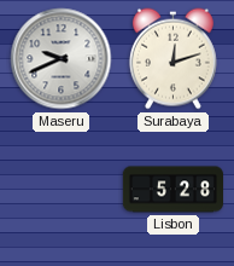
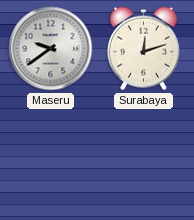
Maseru: 9:41 -> 9:39
Lisbon: 5:28 -> none
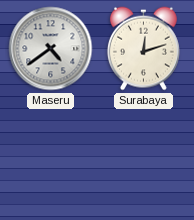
Maseru: 9:39 -> 4:39
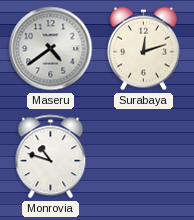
Monrovia: none -> 10:48
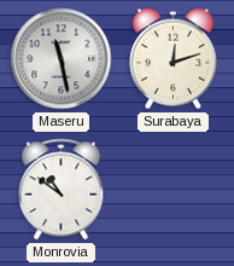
Maseru: 4:39 -> 11:28
Monrovia: 10:48 -> 10:51
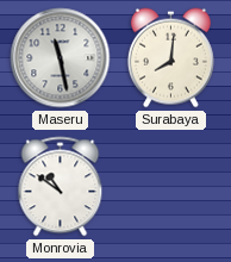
Surabaya: 12:12 -> 8:01
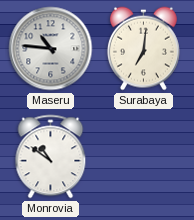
Maseru: 11:28 -> 10:46
Surabaya: 8:01 -> 7:01
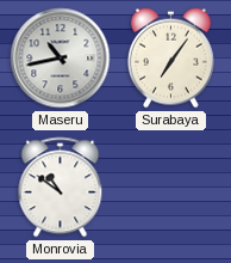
Maseru: 10:46 -> 10:43
Surabaya: 7:01 -> 7:06
